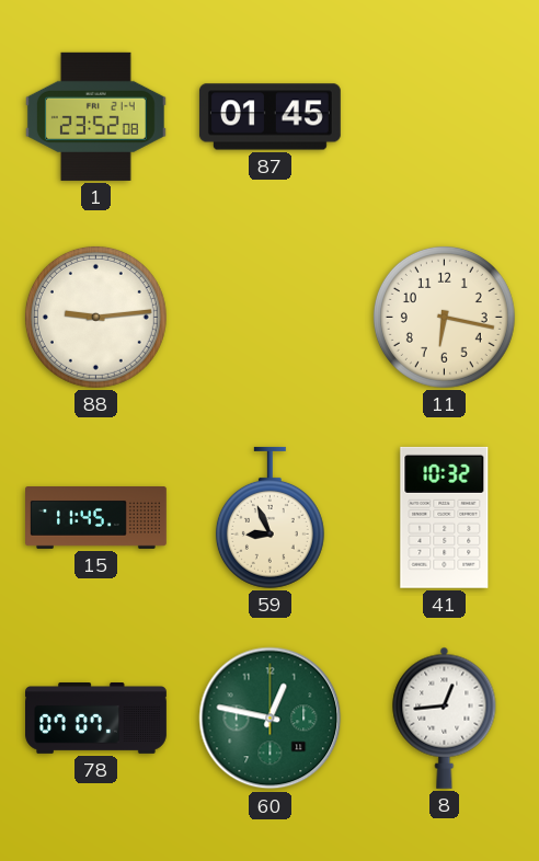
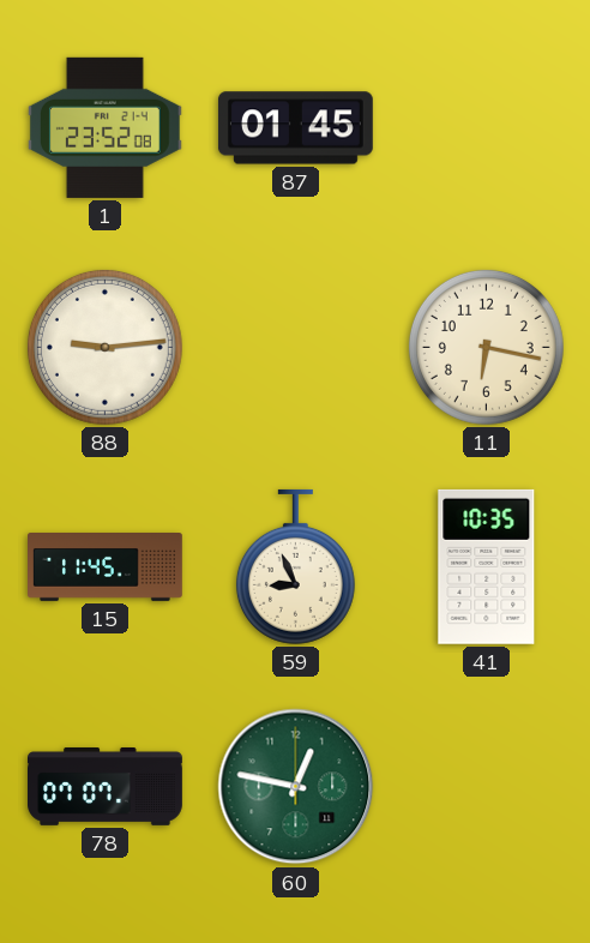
41: 10:32 -> 10:35
8: 12:44 -> none
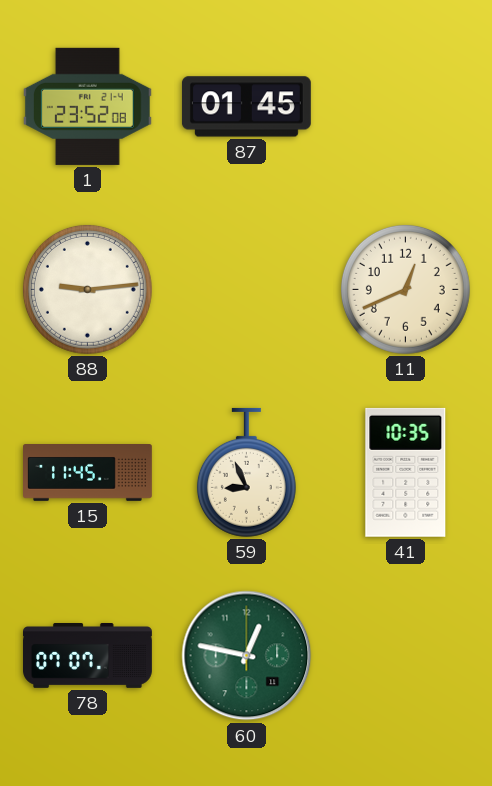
11: 6:17 -> 12:41
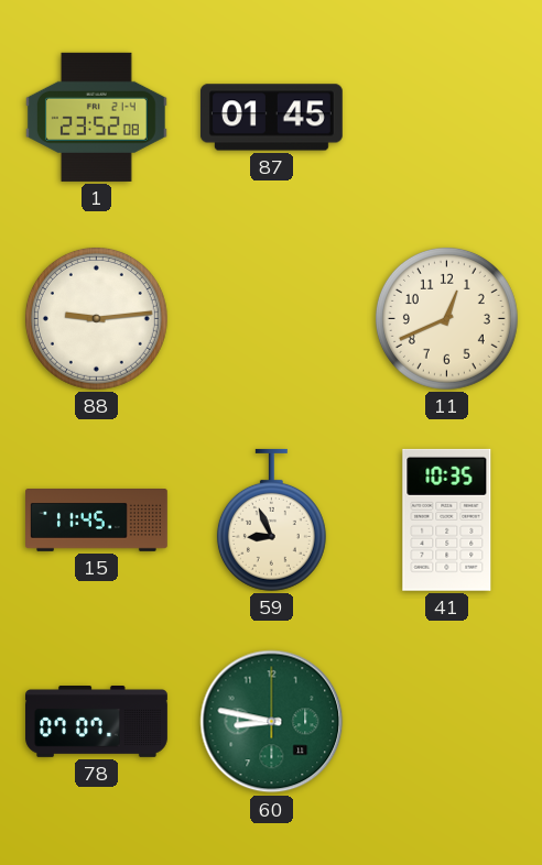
60: 12:47 -> 8:47
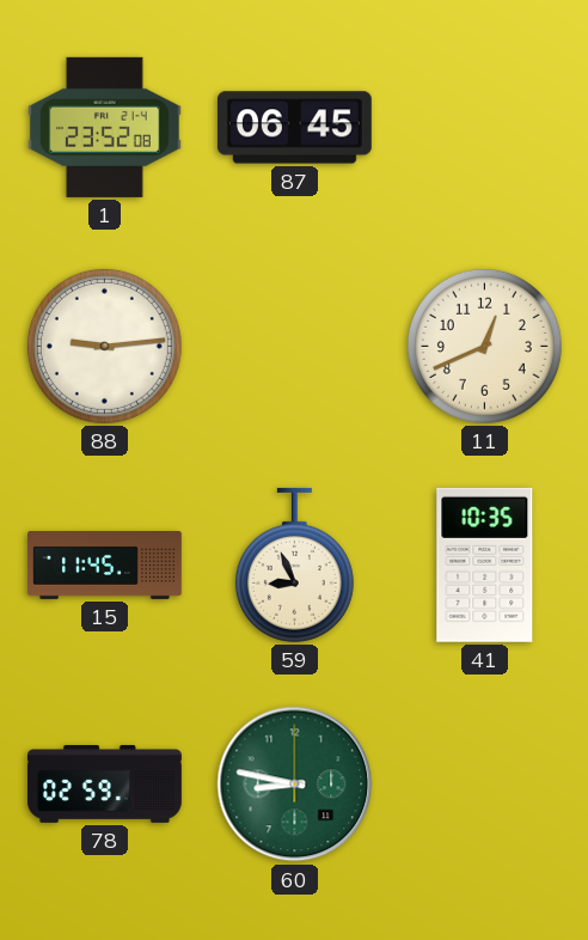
87: 01:45 -> 06:45
78: 07:07 -> 02:59
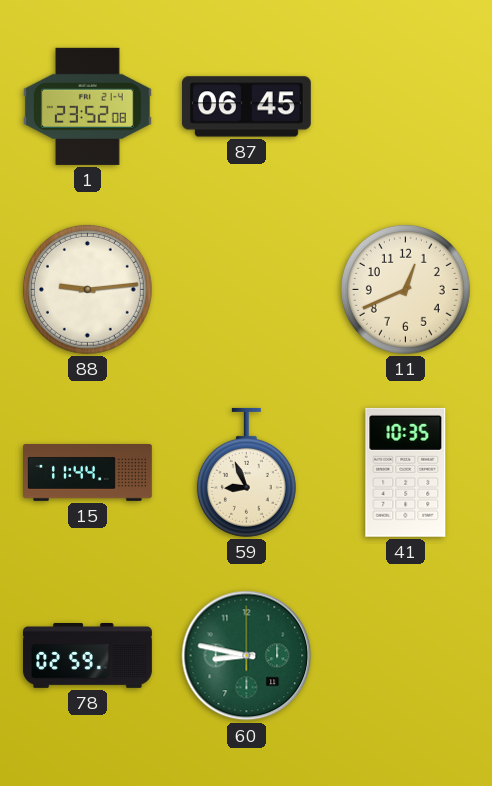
15: 11:45 -> 11:44
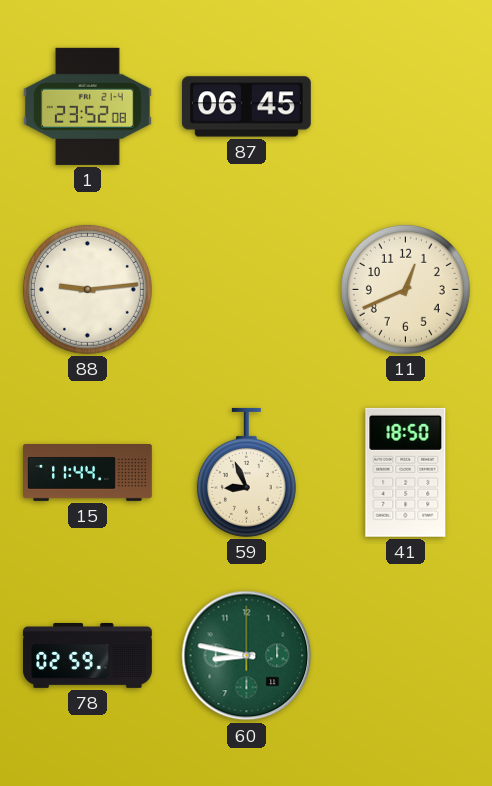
41: 10:35 -> 18:50
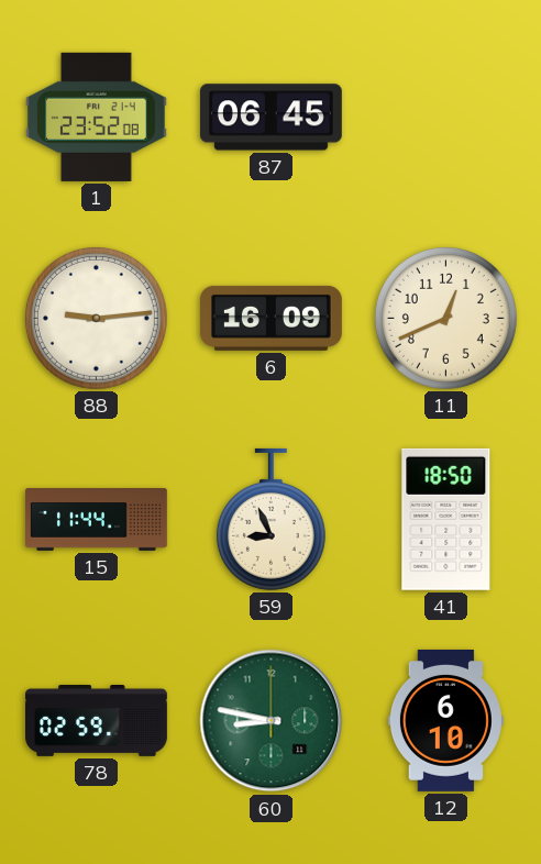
6: none -> 16:09
12: none -> 6:10
